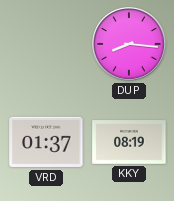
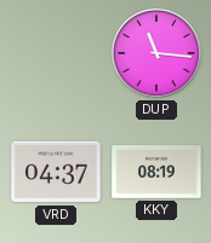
DUP: 8:16 -> 11:16
VRD: 01:37 -> 04:37
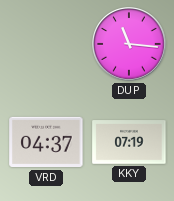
KKY: 08:19 -> 07:19
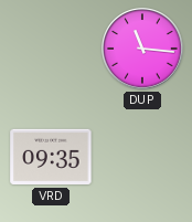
VRD: 04:37 -> 09:35
KKY: 07:19 -> none
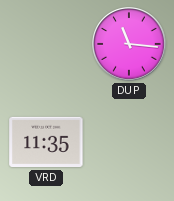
VRD: 09:35 -> 11:35
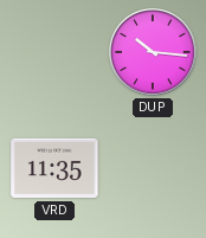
DUP: 11:16 -> 10:16
